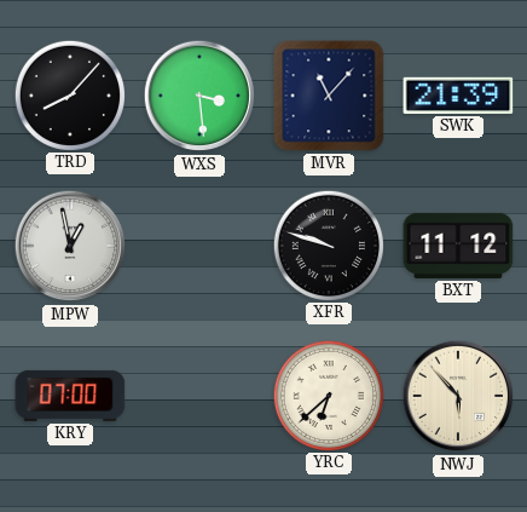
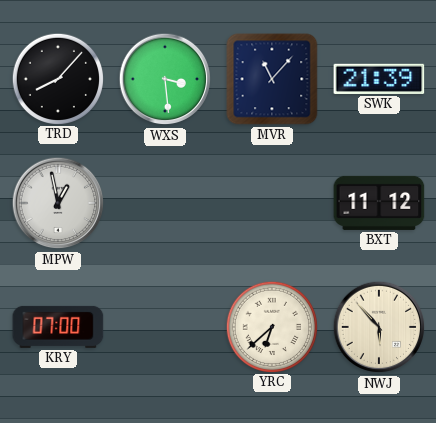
XFR: 9:48 -> none
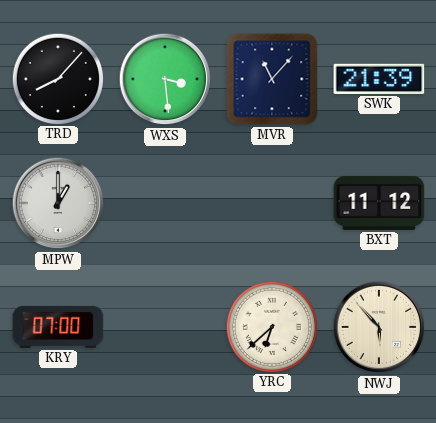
MPW: 12:58 -> 1:00
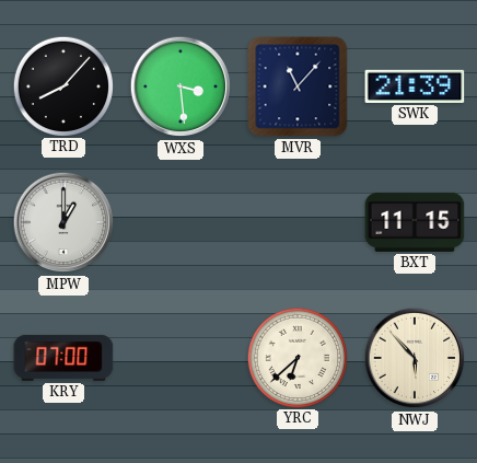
BXT: 11:12 -> 11:15
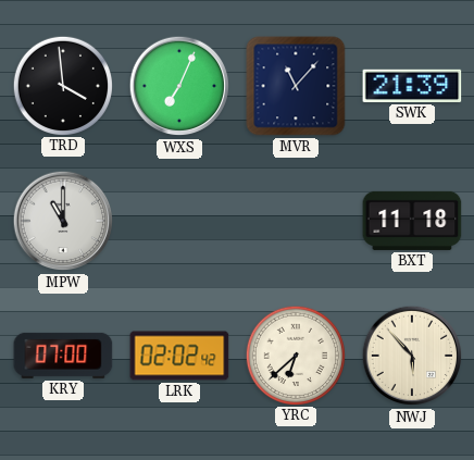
TRD: 8:07 -> 3:59
WXS: 3:29 -> 7:04
MPW: 1:00 -> 11:00
BXT: 11:15 -> 11:18
LRK: none -> 02:02
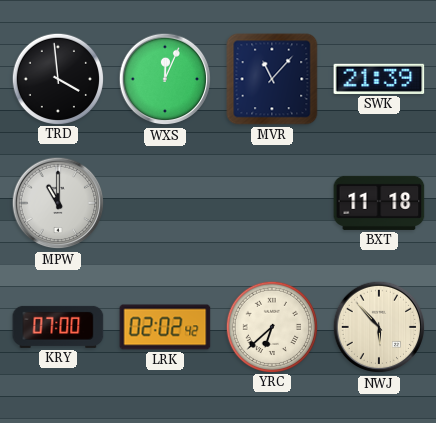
WXS: 7:04 -> 12:04
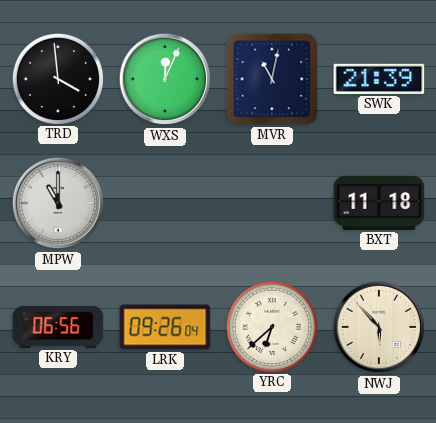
MVR: 11:07 -> 11:02
KRY: 07:00 -> 06:56
LRK: 02:02 -> 09:26
